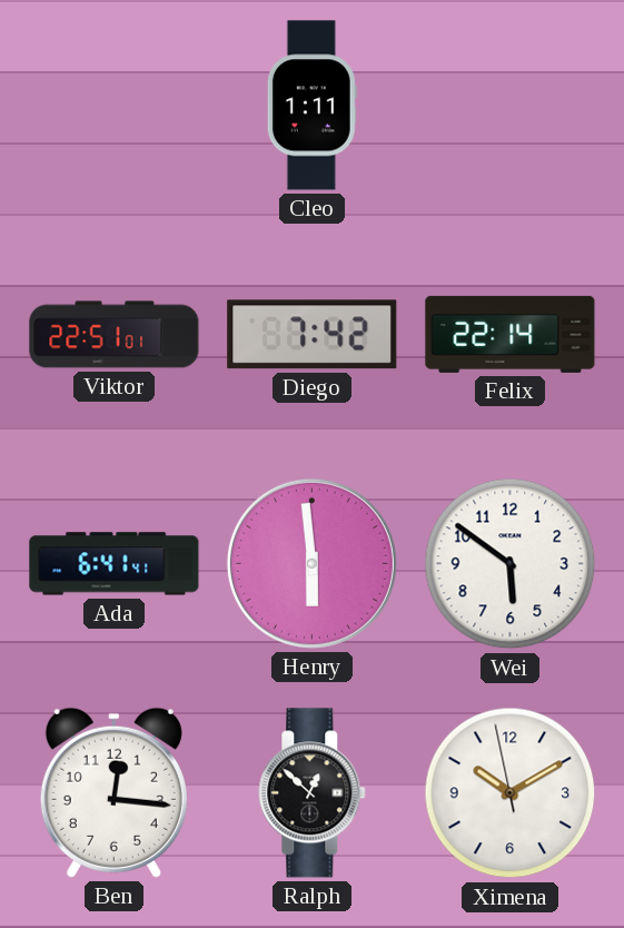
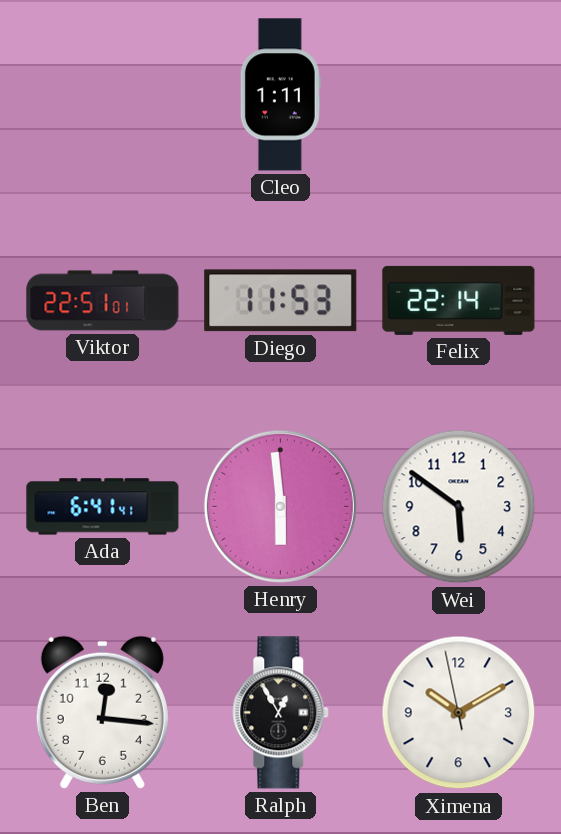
Diego: 7:42 -> 11:53
Ralph: 12:52 -> 12:55
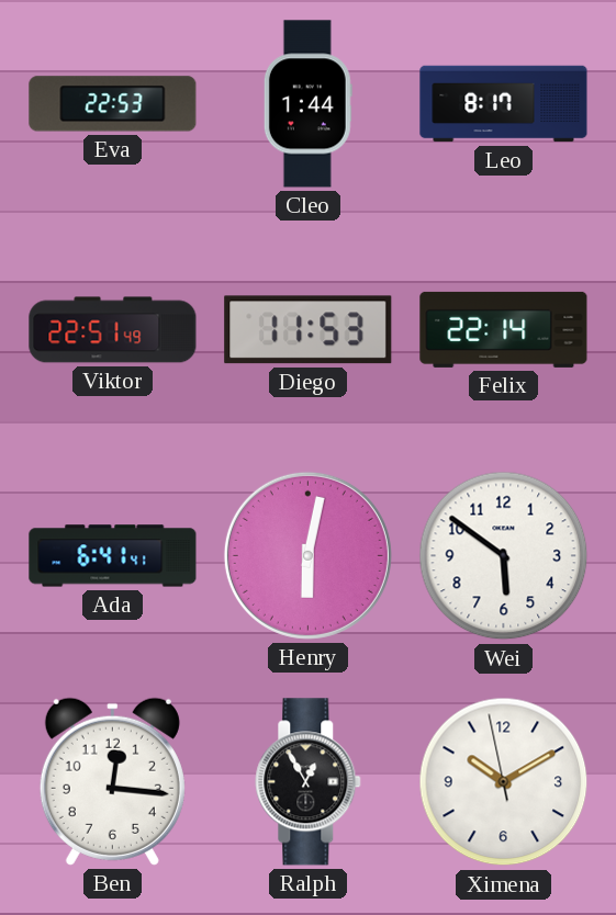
Eva: none -> 22:53
Cleo: 1:11 -> 1:44
Leo: none -> 8:17
Viktor: 22:51:01 -> 22:51:49
Henry: 5:59 -> 6:02
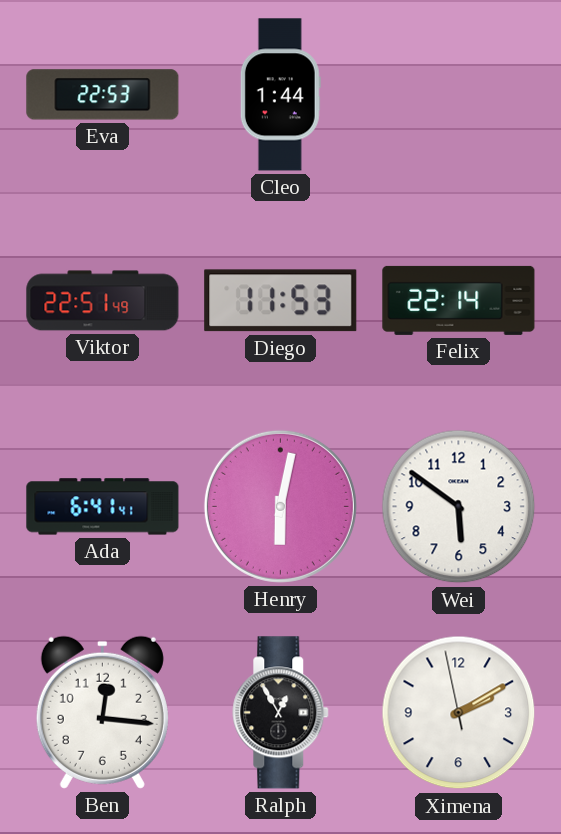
Leo: 8:17 -> none
Ximena: 10:09 -> 2:09
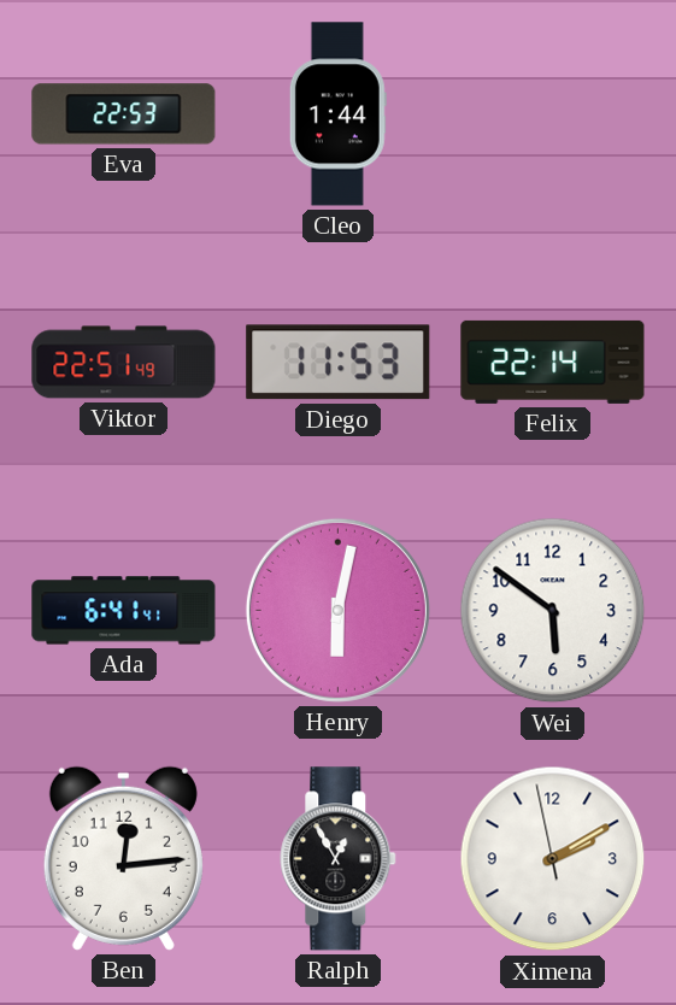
Ben: 12:16 -> 12:14
